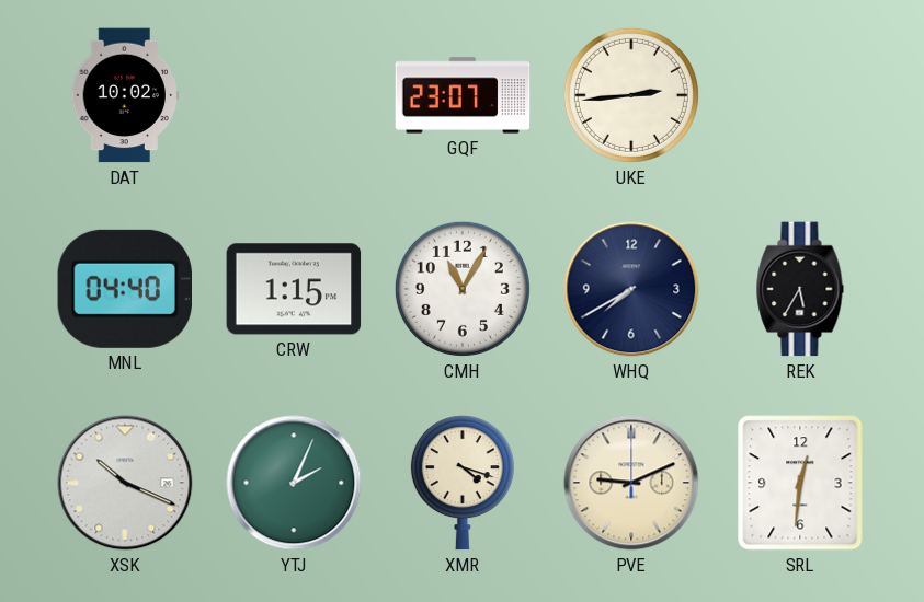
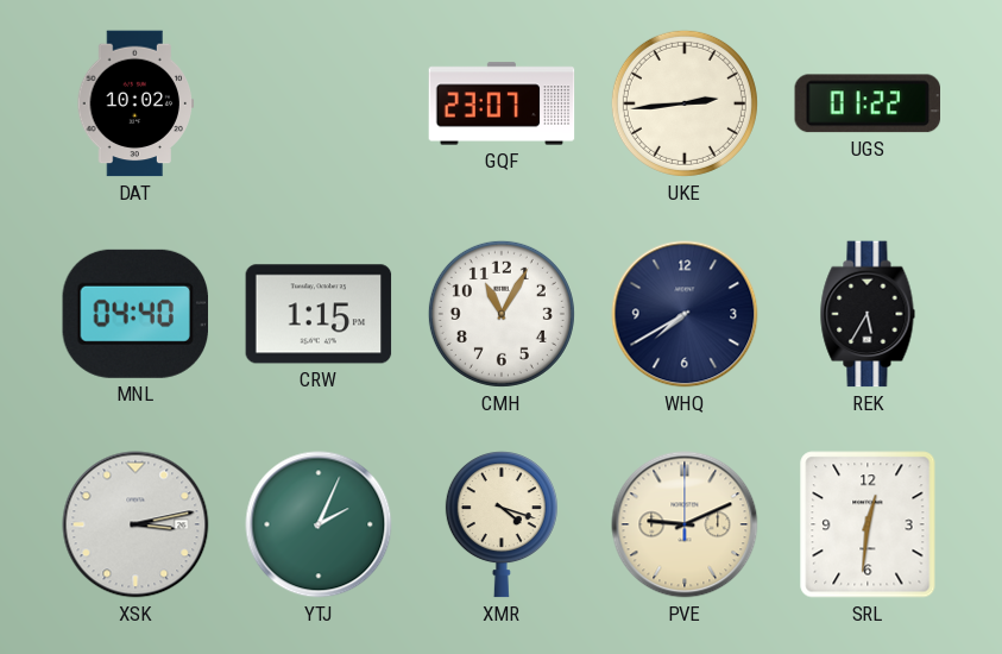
UGS: none -> 01:22
XSK: 10:19 -> 3:13
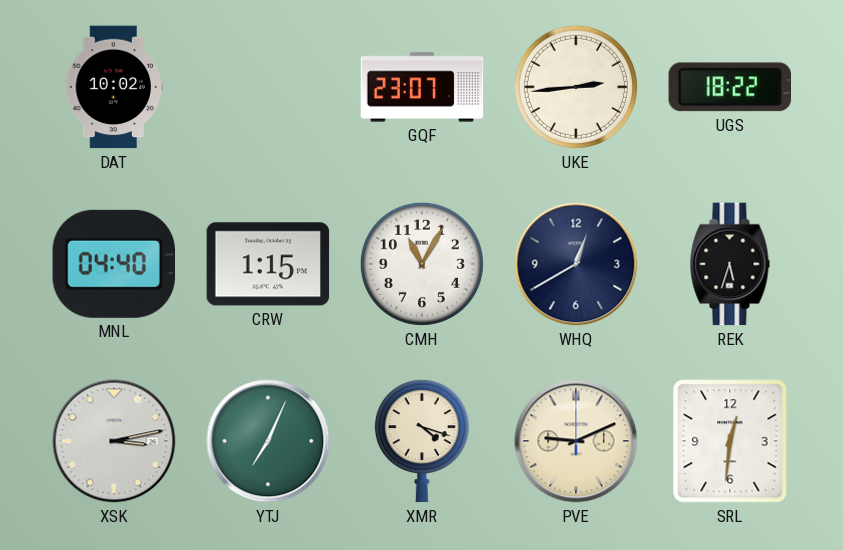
UGS: 01:22 -> 18:22
WHQ: 7:40 -> 12:40
REK: 5:35 -> 5:33
YTJ: 2:04 -> 7:04
